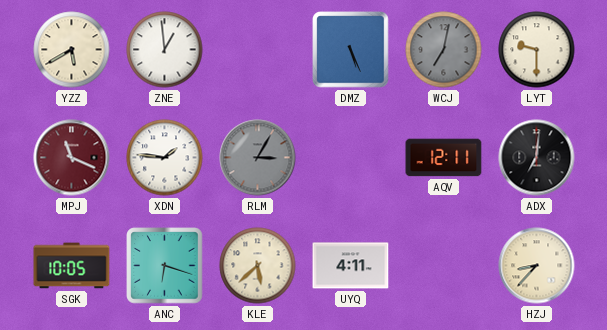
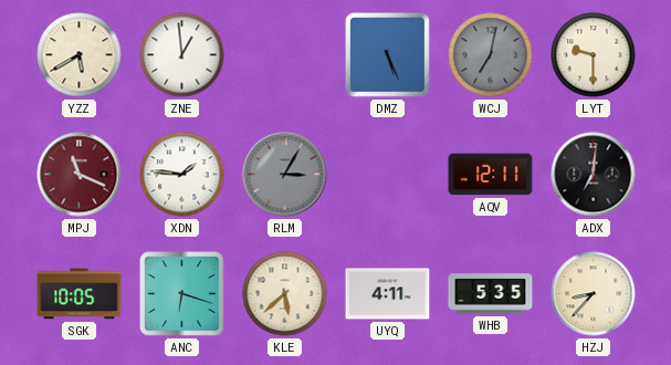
WHB: none -> 5:35
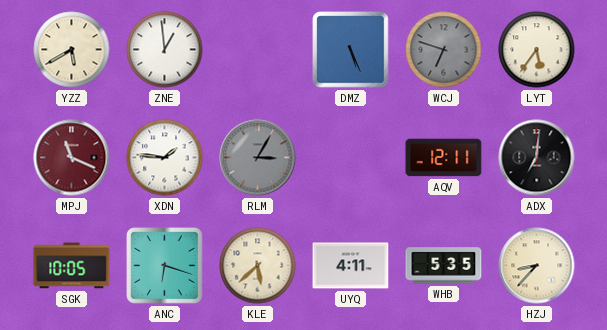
WCJ: 7:02 -> 6:48
LYT: 9:30 -> 5:36
